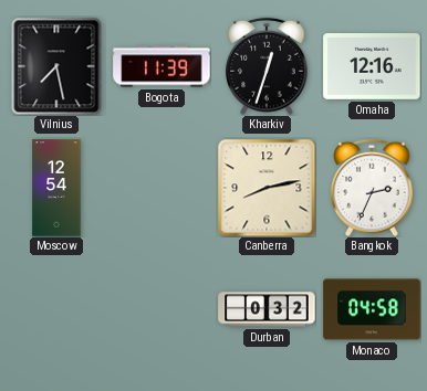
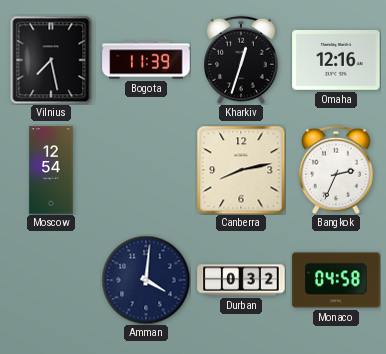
Amman: none -> 4:01
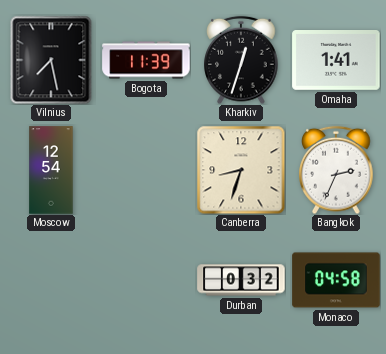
Omaha: 12:16 -> 1:41
Canberra: 8:13 -> 8:33
Amman: 4:01 -> none
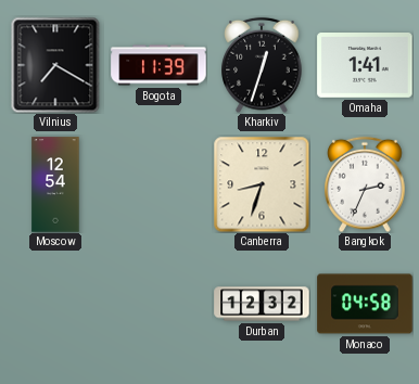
Vilnius: 7:28 -> 7:20
Durban: 0:32 -> 12:32
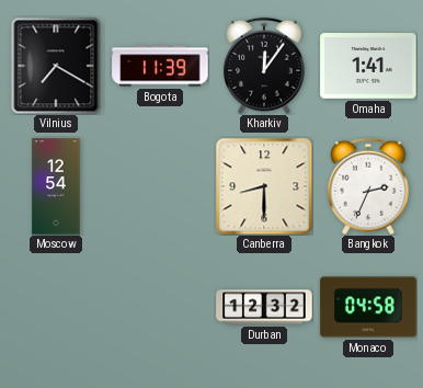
Kharkiv: 12:33 -> 12:06
Canberra: 8:33 -> 8:30
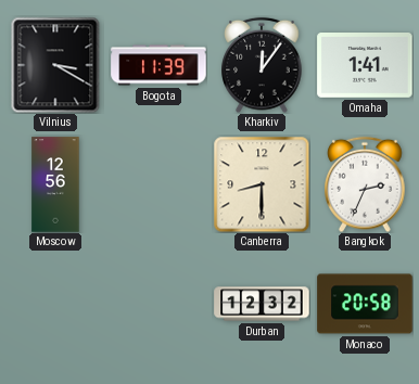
Vilnius: 7:20 -> 3:20
Moscow: 12:54 -> 12:56
Monaco: 04:58 -> 20:58
